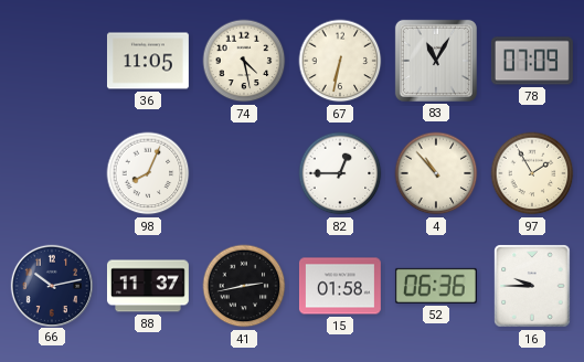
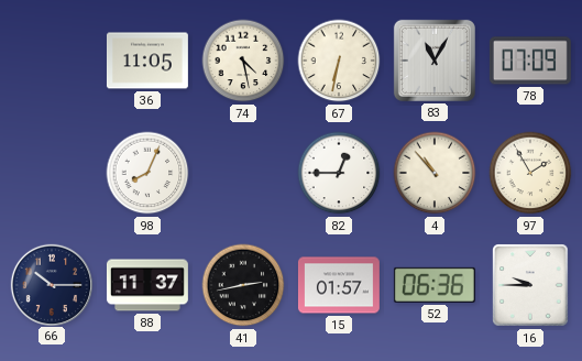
66: 10:13 -> 10:15
15: 01:58 -> 01:57
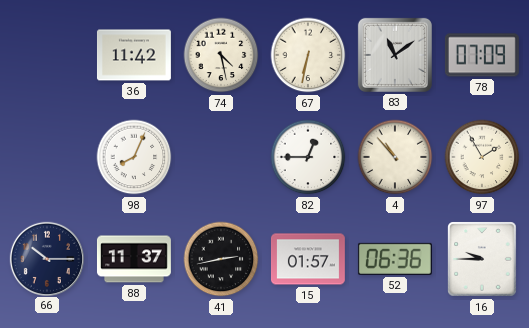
36: 11:05 -> 11:42
83: 11:05 -> 11:09
